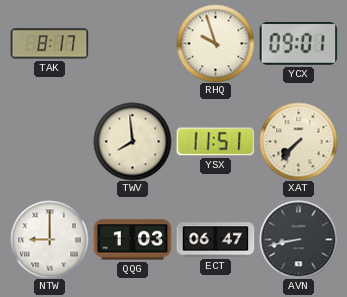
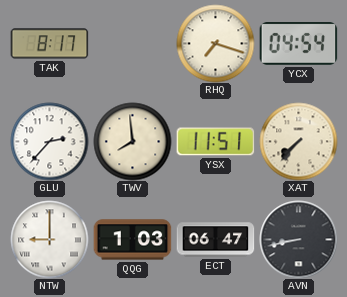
RHQ: 9:57 -> 7:18
YCX: 09:01 -> 04:54
GLU: none -> 2:37
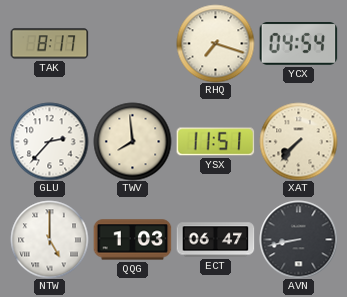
NTW: 9:00 -> 5:00
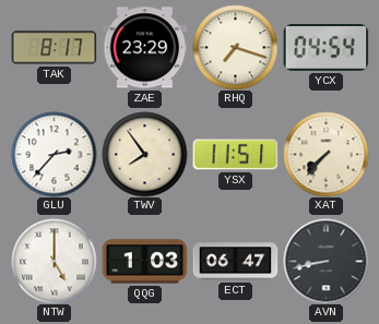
ZAE: none -> 23:29
TWV: 7:59 -> 7:54
